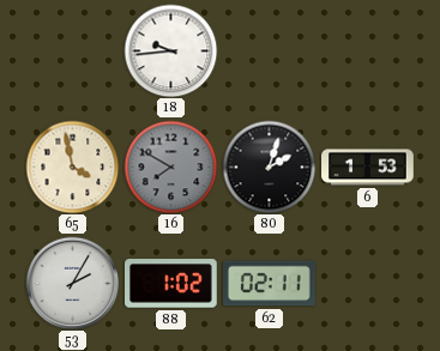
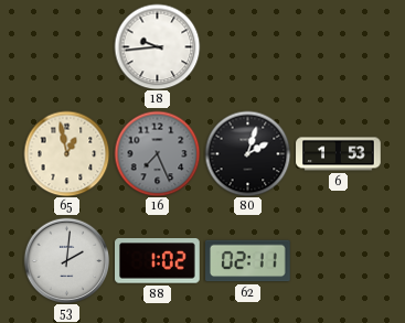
65: 3:58 -> 12:58
16: 7:50 -> 7:26
53: 2:05 -> 2:01
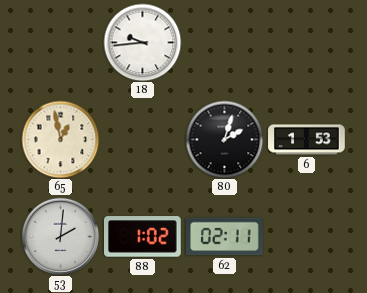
16: 7:26 -> none
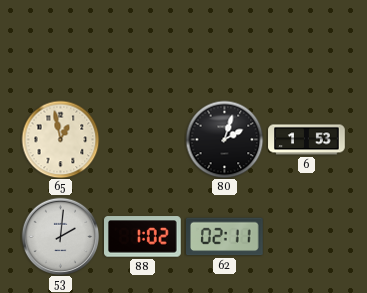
18: 9:44 -> none
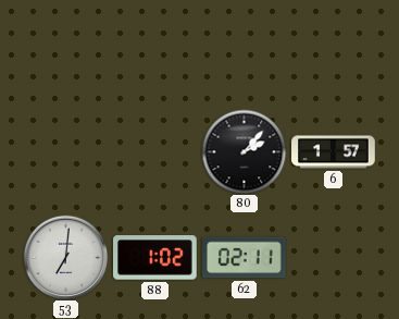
65: 12:58 -> none
80: 2:03 -> 2:07
6: 1:53 -> 1:57
53: 2:01 -> 7:01
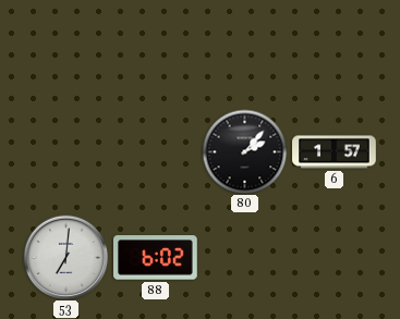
88: 1:02 -> 6:02
62: 02:11 -> none
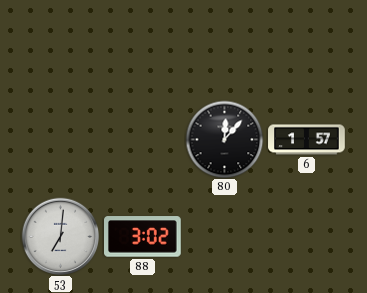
80: 2:07 -> 12:07
88: 6:02 -> 3:02
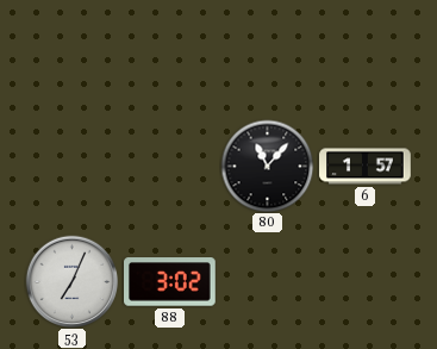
80: 12:07 -> 11:07
53: 7:01 -> 7:04
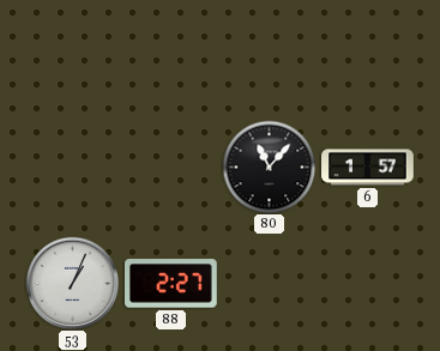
53: 7:04 -> 1:04
88: 3:02 -> 2:27
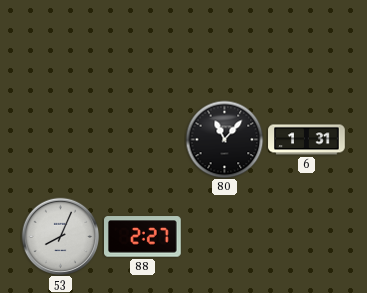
6: 1:57 -> 1:31
53: 1:04 -> 8:04
